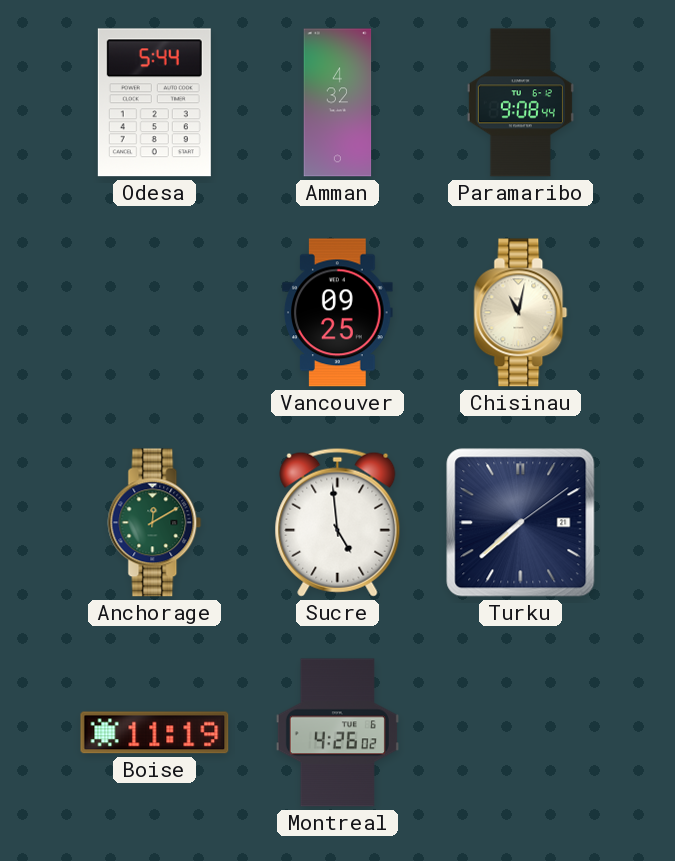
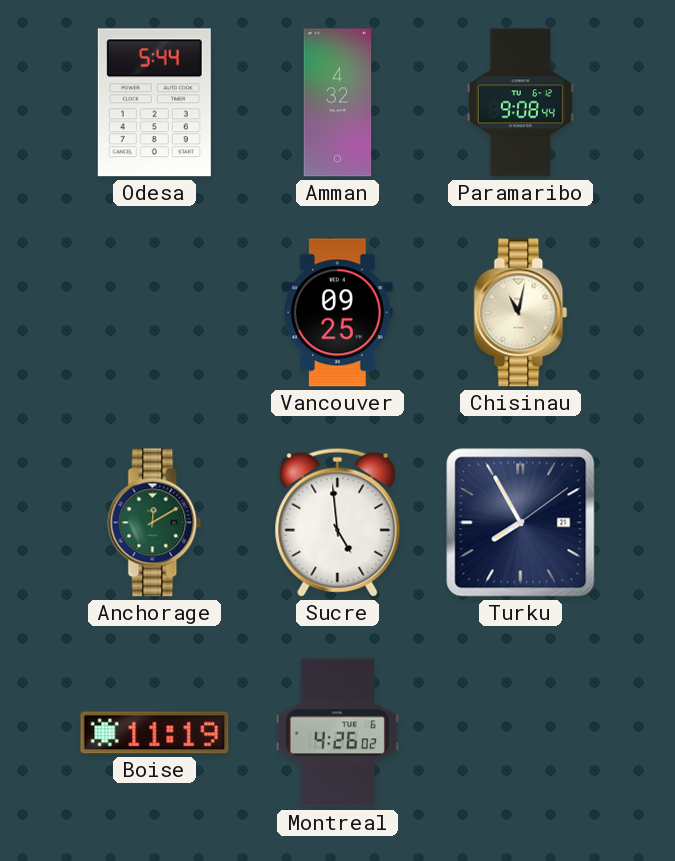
Turku: 7:38 -> 7:55
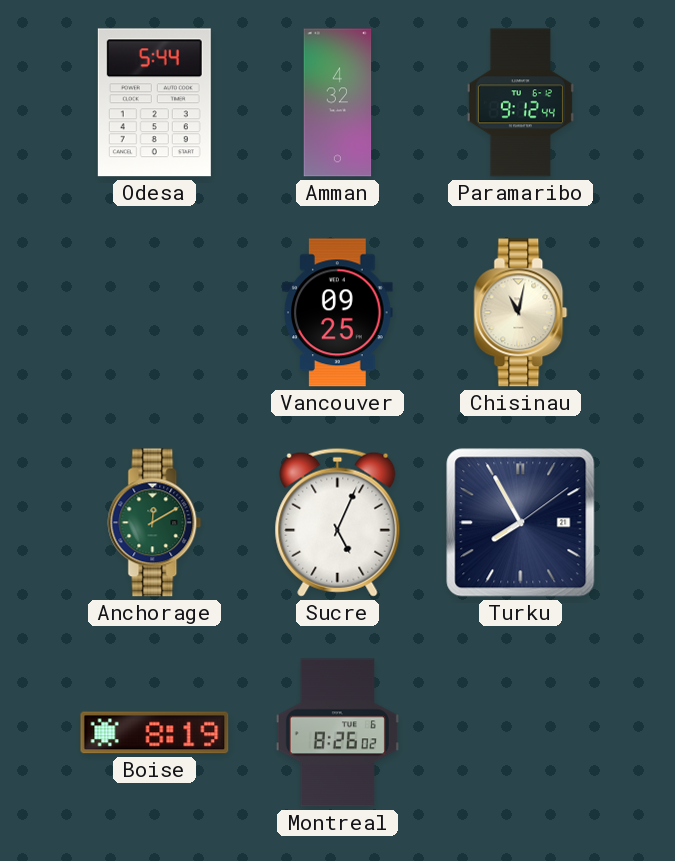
Paramaribo: 9:08 -> 9:12
Sucre: 4:59 -> 5:04
Boise: 11:19 -> 8:19
Montreal: 4:26 -> 8:26
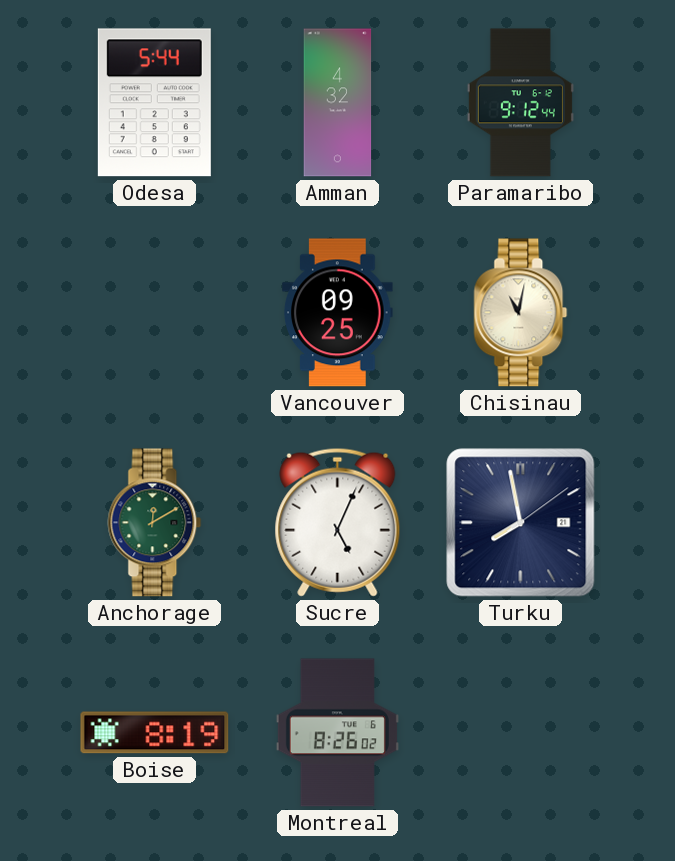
Turku: 7:55 -> 7:58
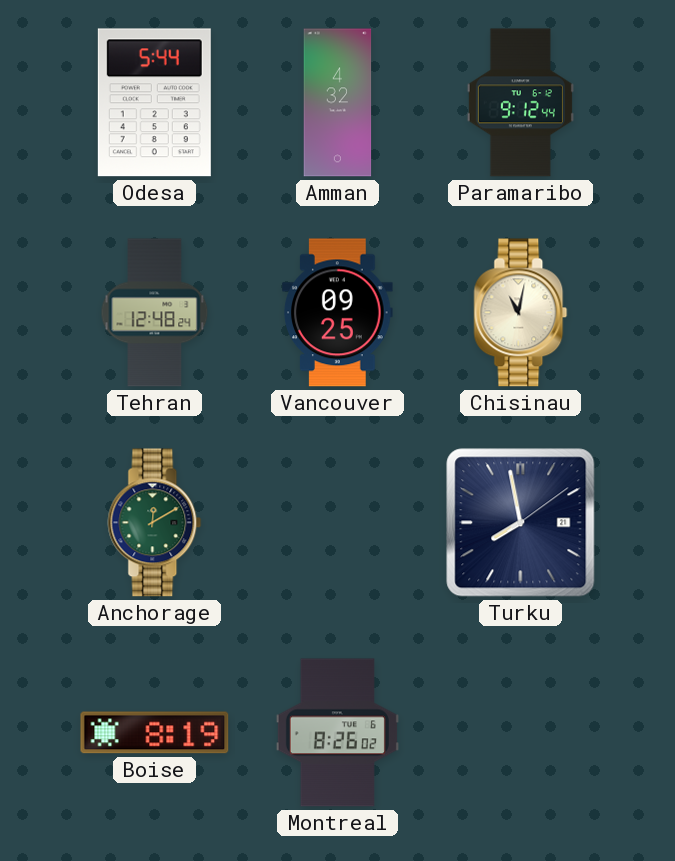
Tehran: none -> 12:48
Sucre: 5:04 -> none
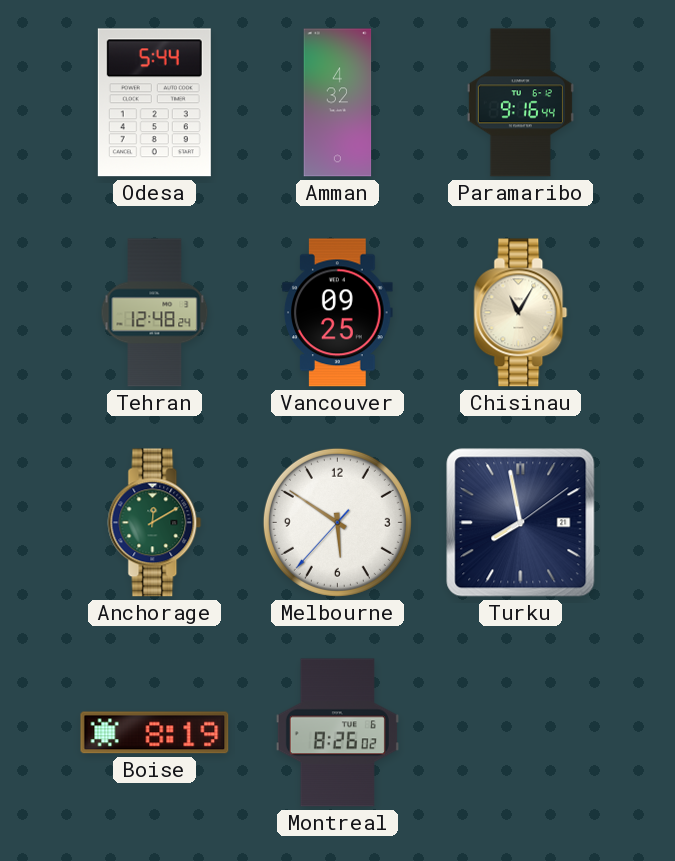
Paramaribo: 9:12 -> 9:16
Chisinau: 11:02 -> 11:05
Melbourne: none -> 5:50
